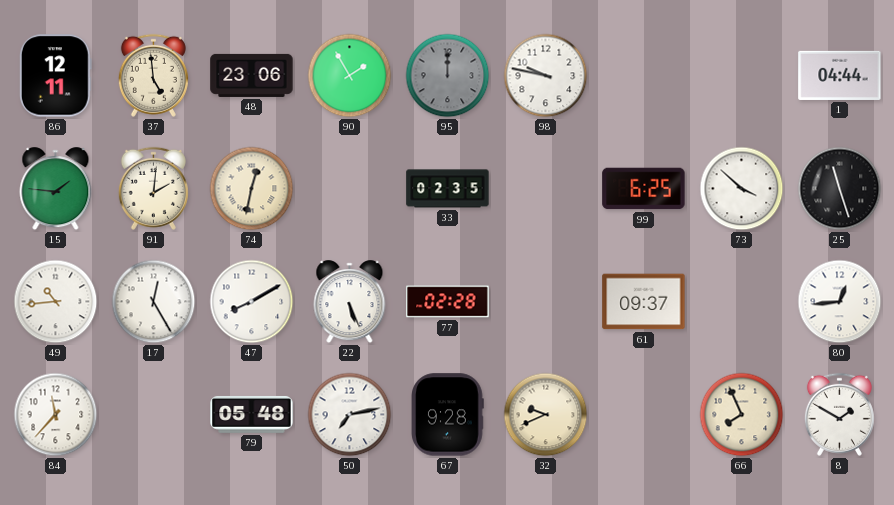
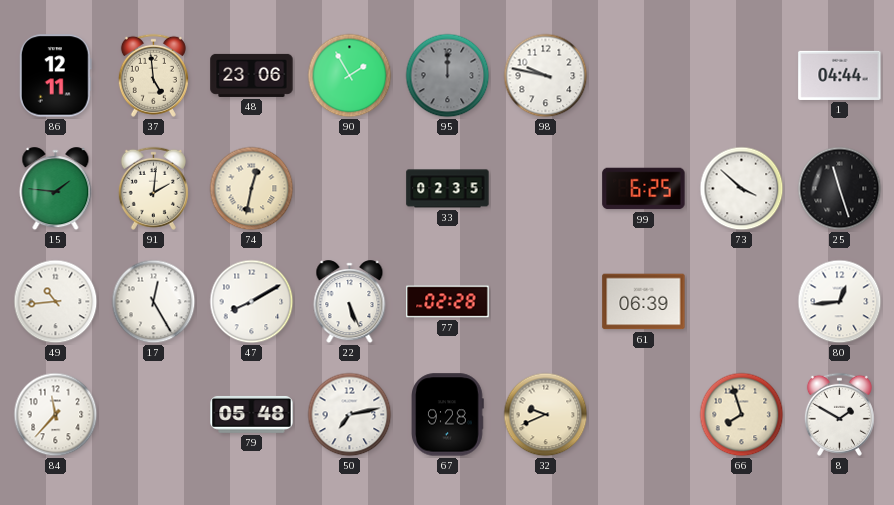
61: 09:37 -> 06:39
66: 7:56 -> 7:57
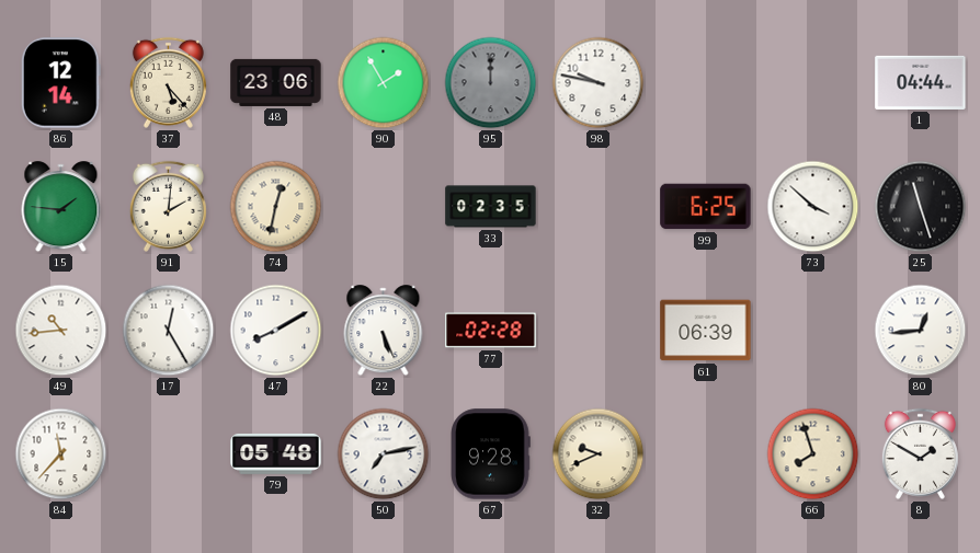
86: 12:11 -> 12:14
37: 4:59 -> 5:23
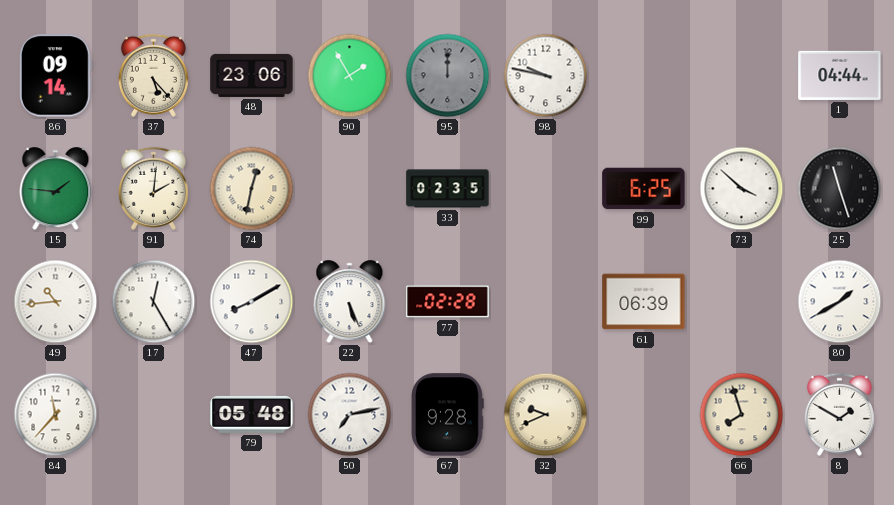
86: 12:14 -> 09:14
80: 12:44 -> 1:40
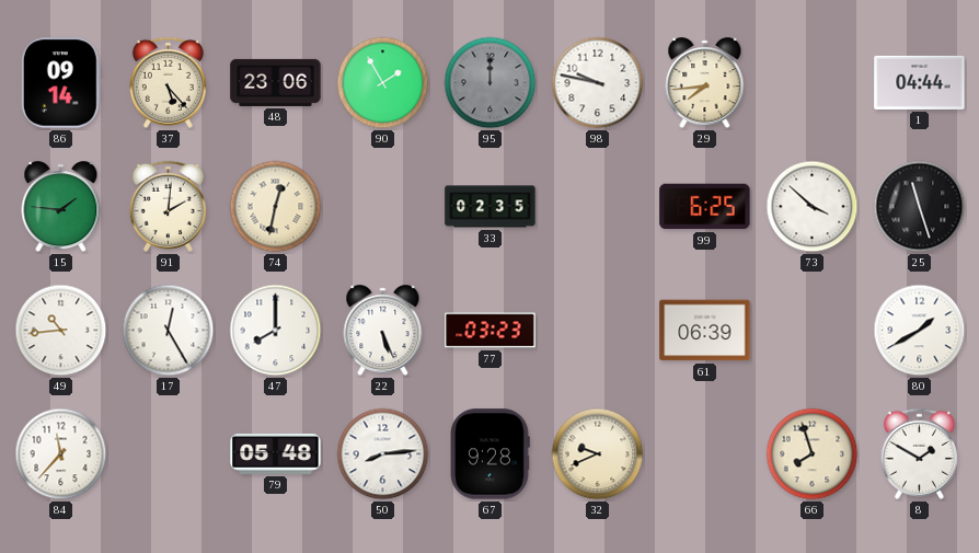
29: none -> 7:44
47: 8:10 -> 8:00
77: 02:28 -> 03:23
50: 7:13 -> 8:14
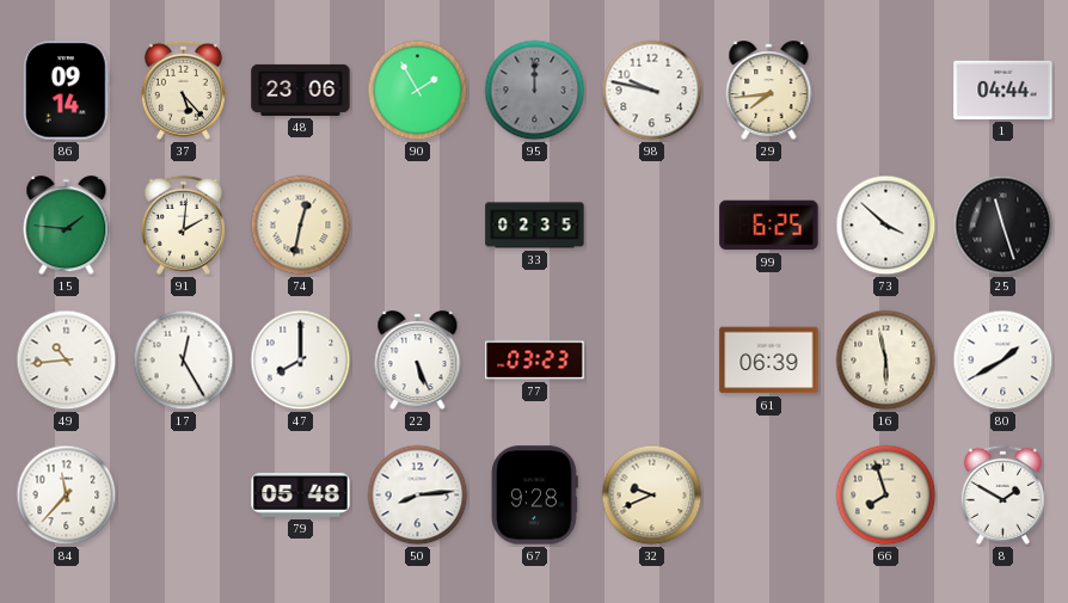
16: none -> 5:58
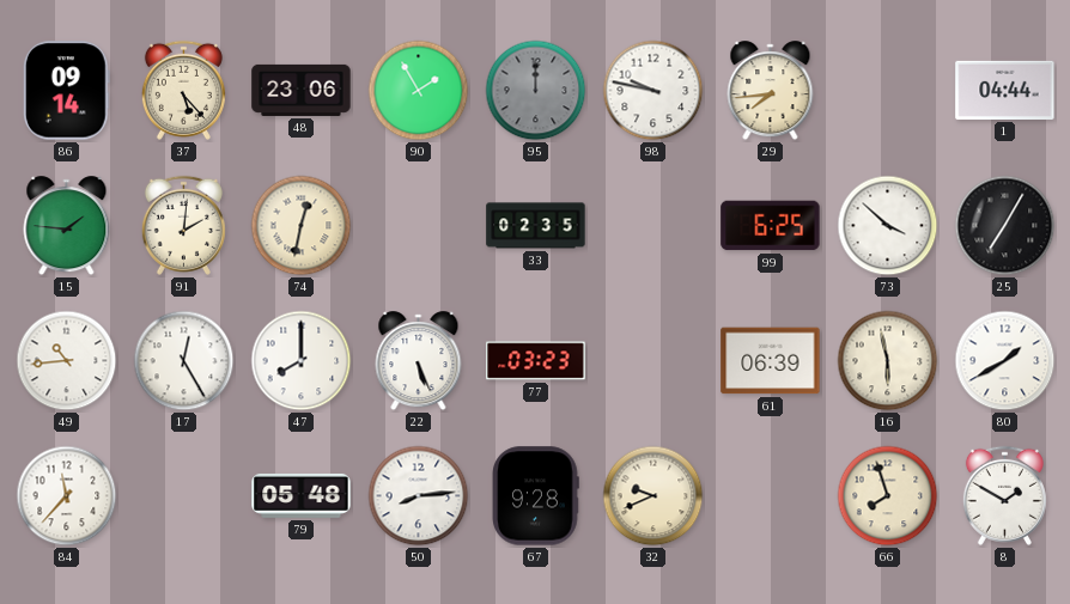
25: 11:27 -> 7:05
